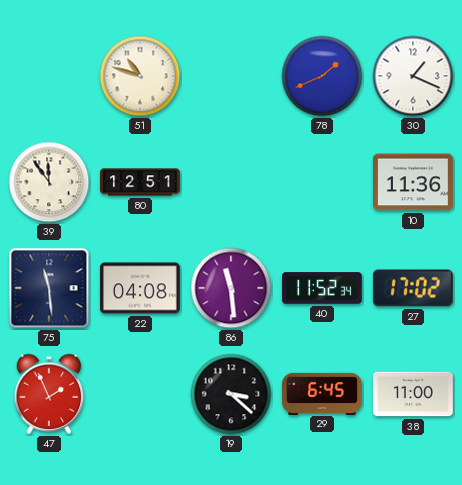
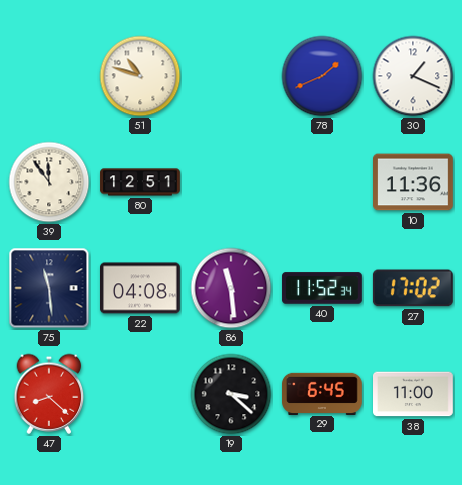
47: 1:56 -> 8:22
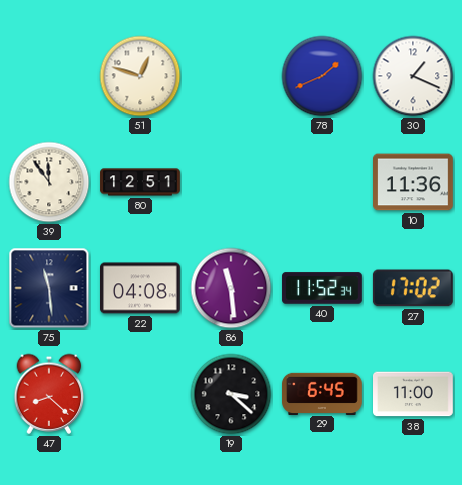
51: 10:48 -> 12:48
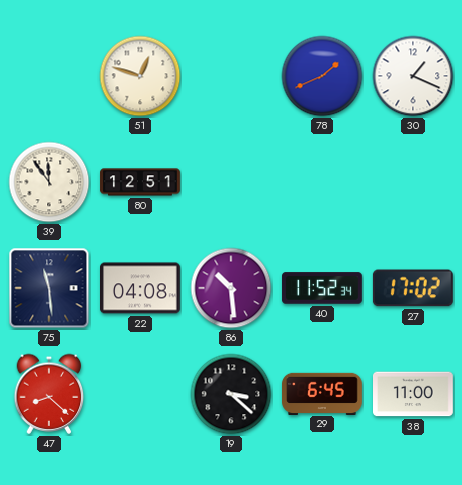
10: 11:36 -> none
86: 11:29 -> 10:29
